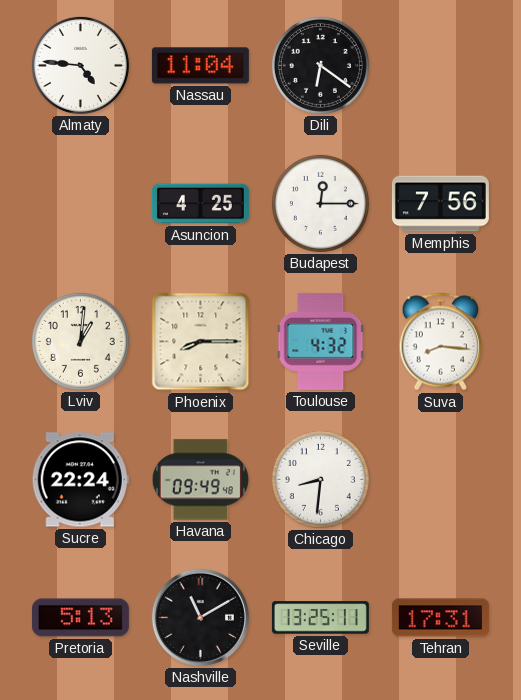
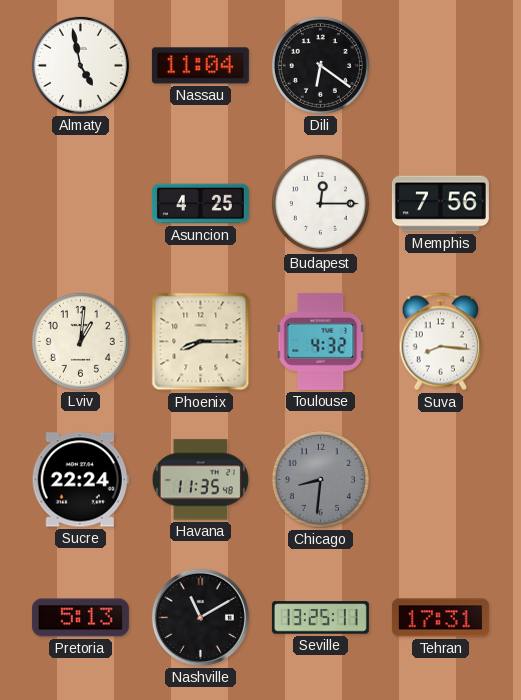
Almaty: 4:46 -> 4:58
Havana: 09:49 -> 11:35
Chicago dial: white -> grey
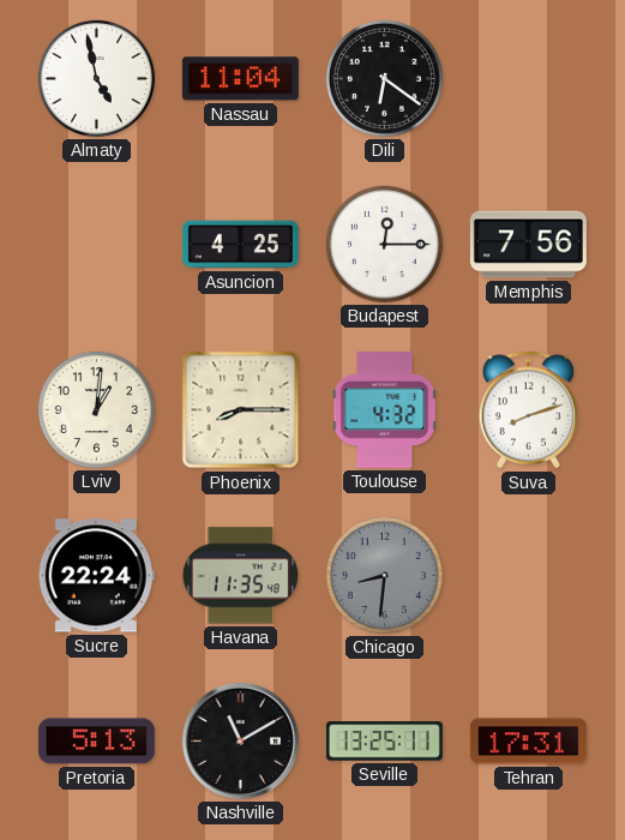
Suva: 8:16 -> 8:12
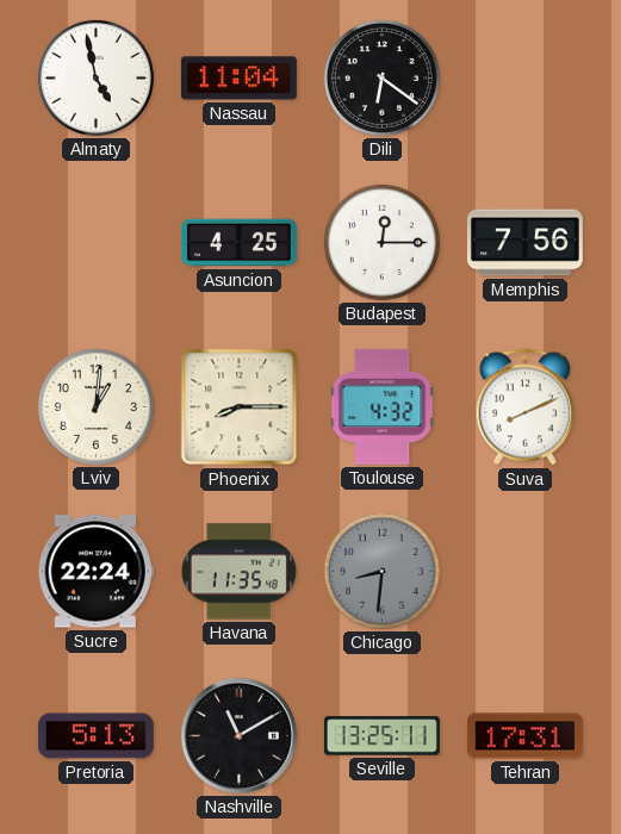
Suva: 8:12 -> 8:11
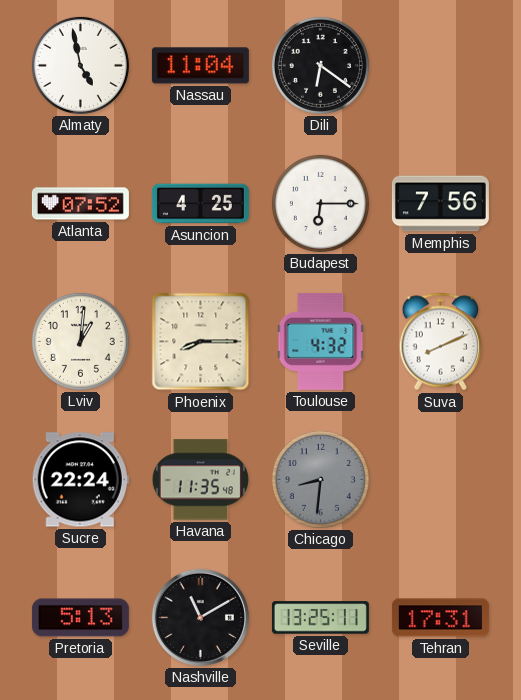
Atlanta: none -> 07:52
Budapest: 12:15 -> 6:15
